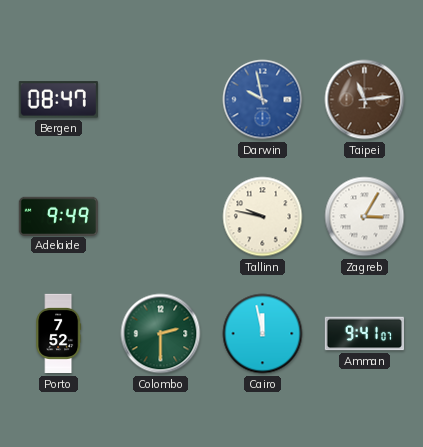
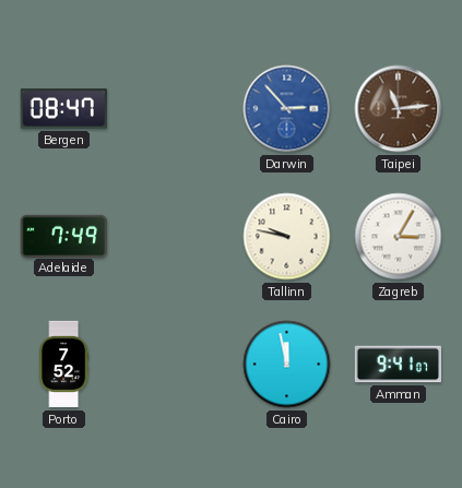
Darwin: 9:58 -> 2:53
Adelaide: 9:49 -> 7:49
Colombo: 2:30 -> none
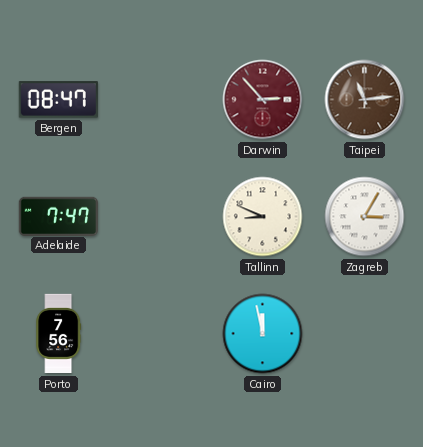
Darwin dial: blue -> burgundy
Adelaide: 7:49 -> 7:47
Tallinn: 9:47 -> 8:49
Porto: 7:52 -> 7:56
Amman: 9:41 -> none
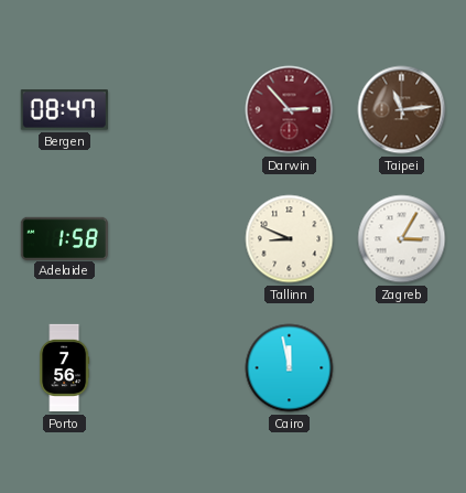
Adelaide: 7:47 -> 1:58
